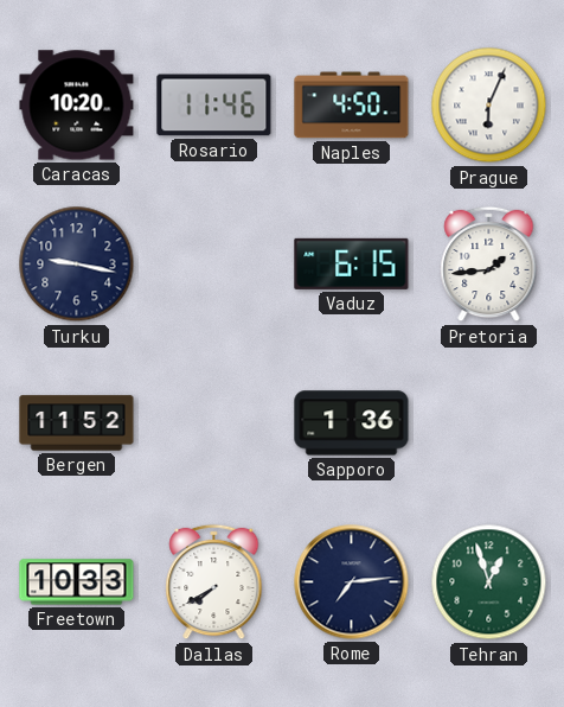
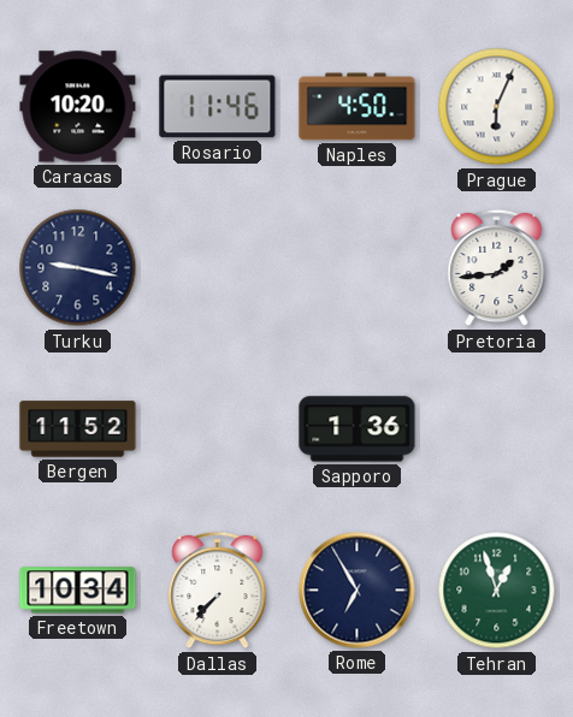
Vaduz: 6:15 -> none
Freetown: 10:33 -> 10:34
Dallas: 7:40 -> 7:37
Rome: 7:14 -> 6:55
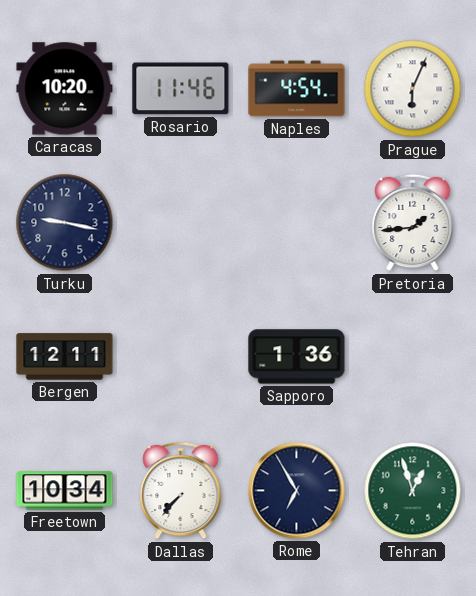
Naples: 4:50 -> 4:54
Bergen: 11:52 -> 12:11
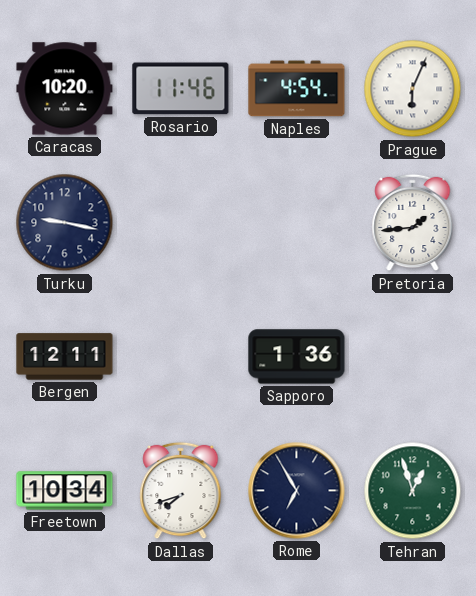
Dallas: 7:37 -> 7:42
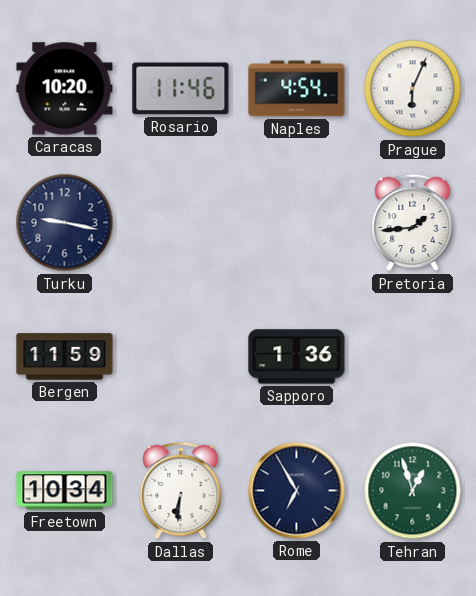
Bergen: 12:11 -> 11:59
Dallas: 7:42 -> 6:31
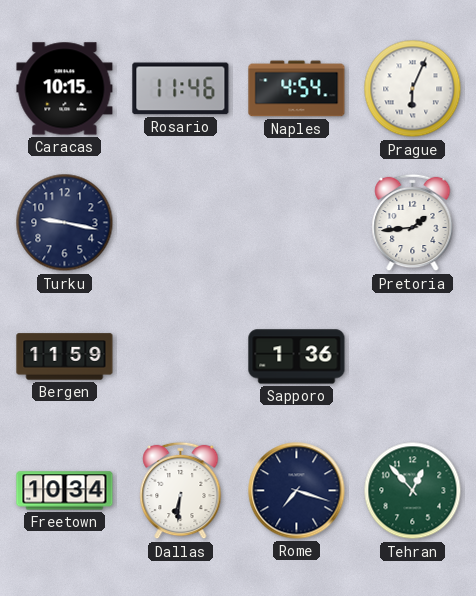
Caracas: 10:20 -> 10:15
Rome: 6:55 -> 7:18
Tehran: 12:57 -> 12:53
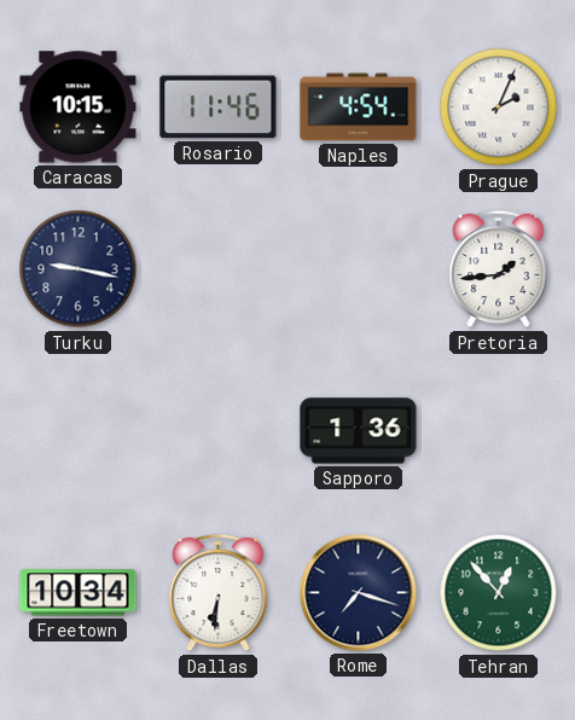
Prague: 6:04 -> 2:04
Bergen: 11:59 -> none
